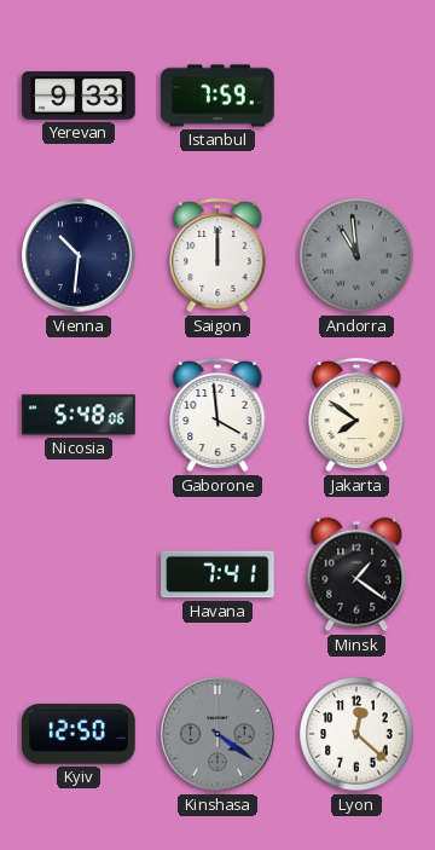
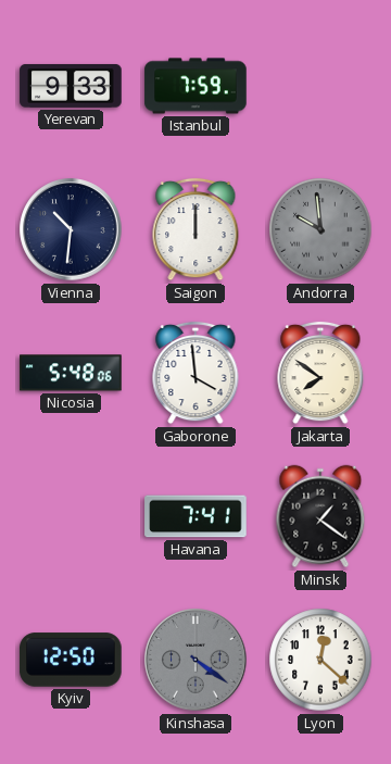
Andorra: 10:59 -> 9:59
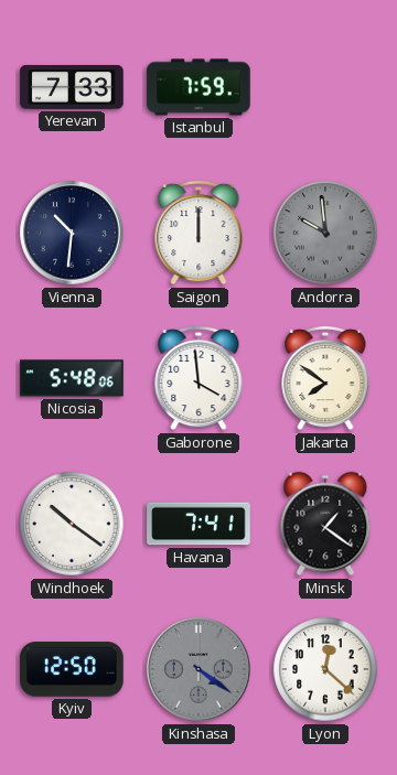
Yerevan: 9:33 -> 7:33
Windhoek: none -> 10:21
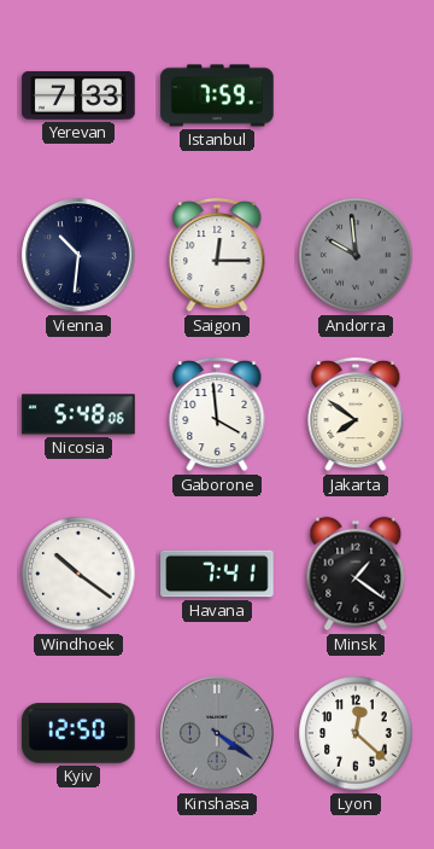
Saigon: 12:00 -> 12:15
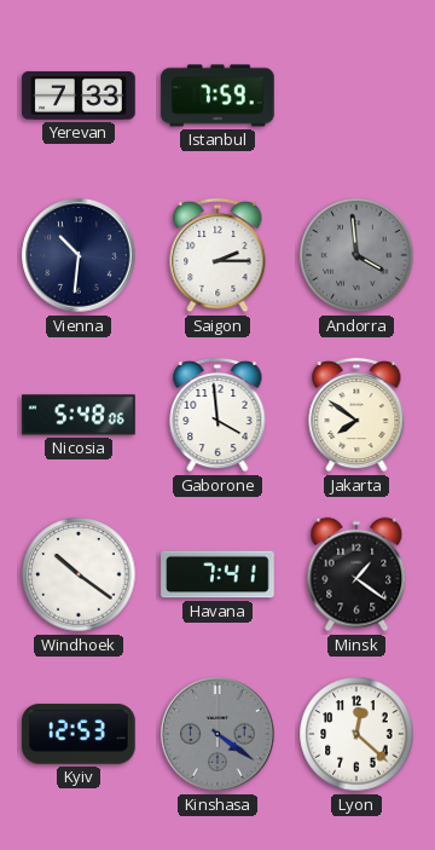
Saigon: 12:15 -> 2:15
Andorra: 9:59 -> 3:59
Kyiv: 12:50 -> 12:53
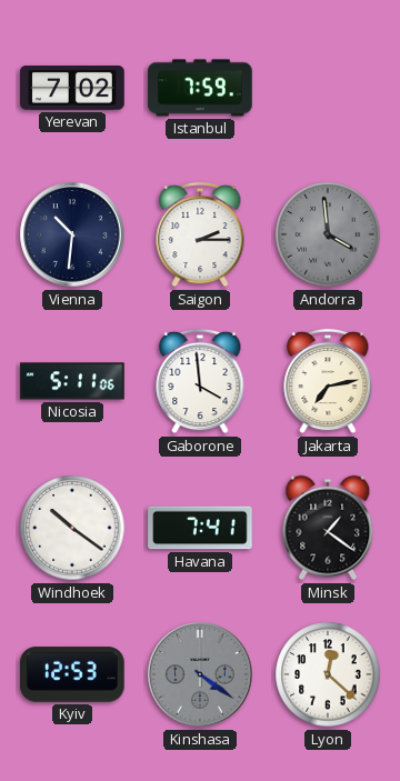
Yerevan: 7:33 -> 7:02
Nicosia: 5:48 -> 5:11
Jakarta: 7:51 -> 7:13
